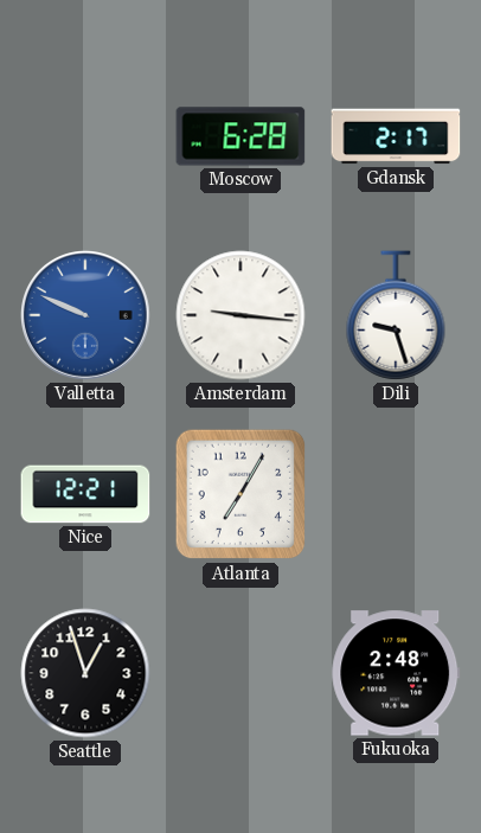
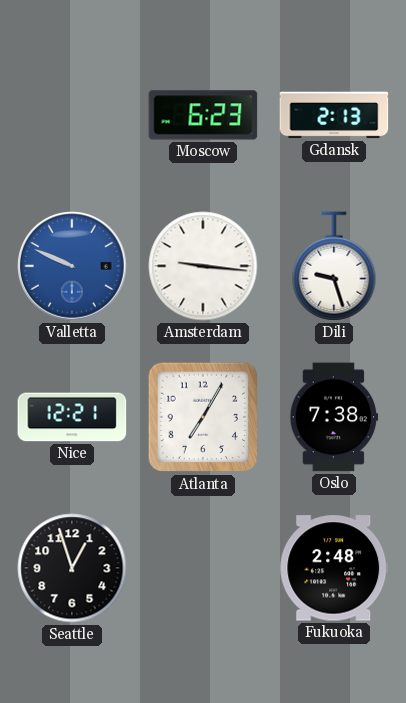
Moscow: 6:28 -> 6:23
Gdansk: 2:17 -> 2:13
Oslo: none -> 7:38
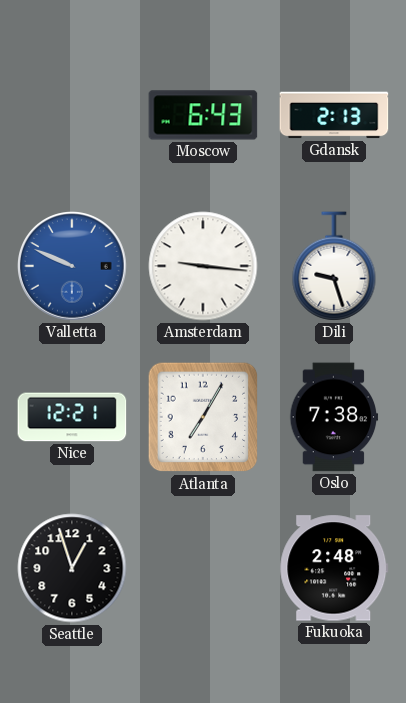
Moscow: 6:23 -> 6:43
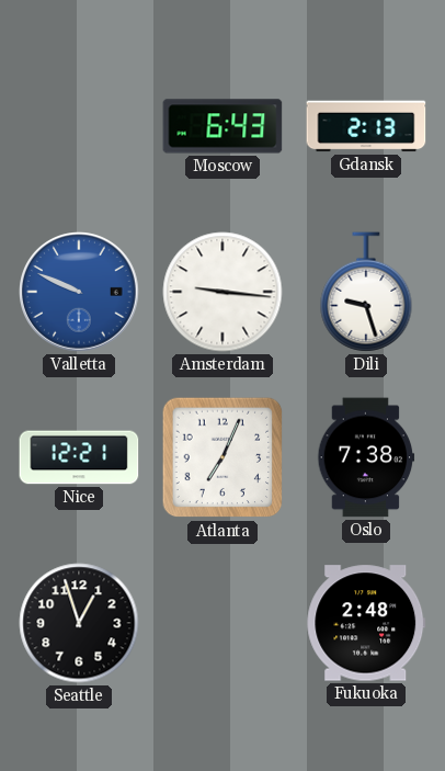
Atlanta: 7:05 -> 7:04
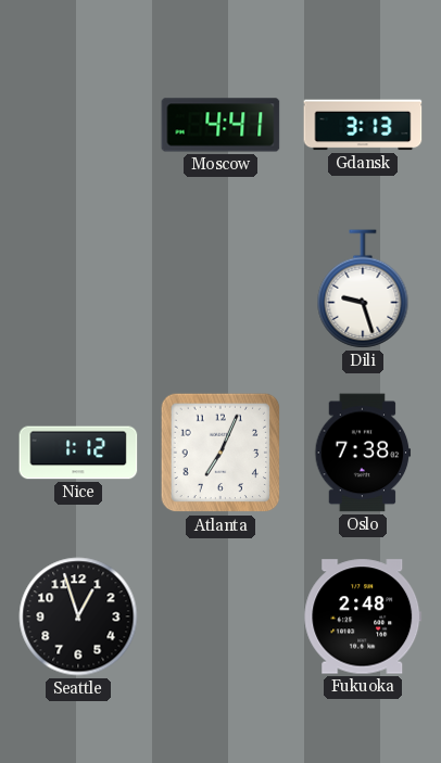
Moscow: 6:43 -> 4:41
Gdansk: 2:13 -> 3:13
Valletta: 9:49 -> none
Amsterdam: 9:16 -> none
Nice: 12:21 -> 1:12
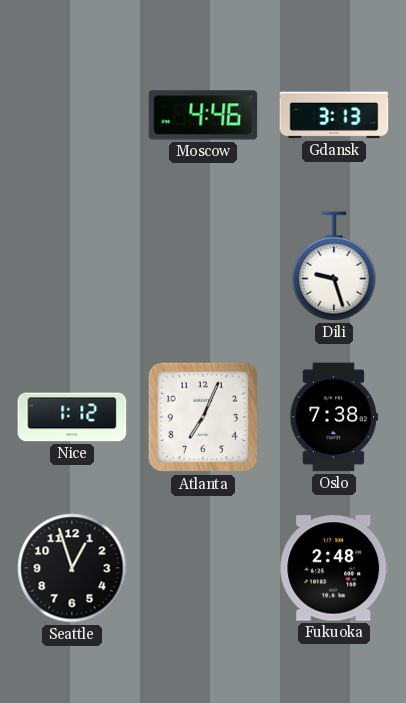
Moscow: 4:41 -> 4:46
